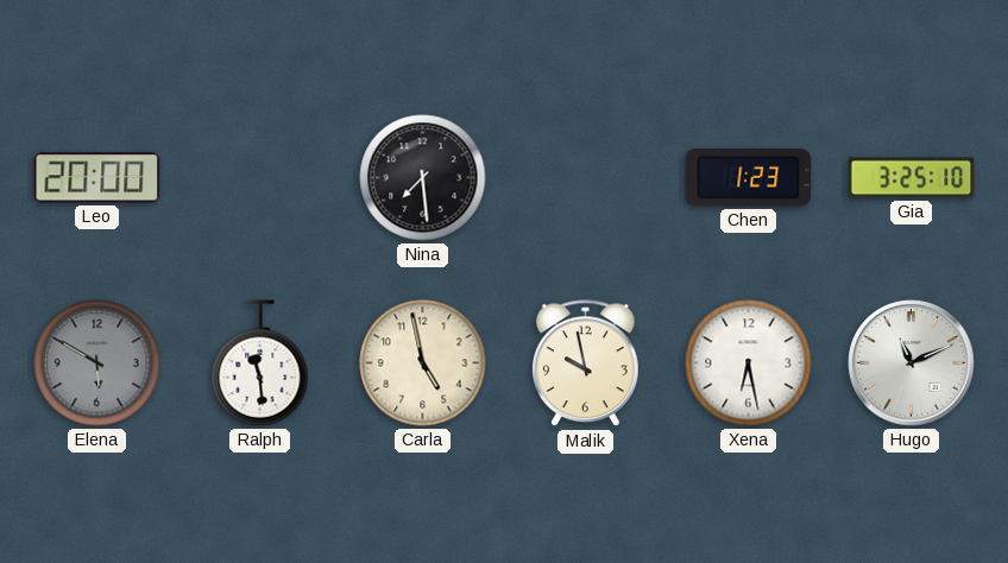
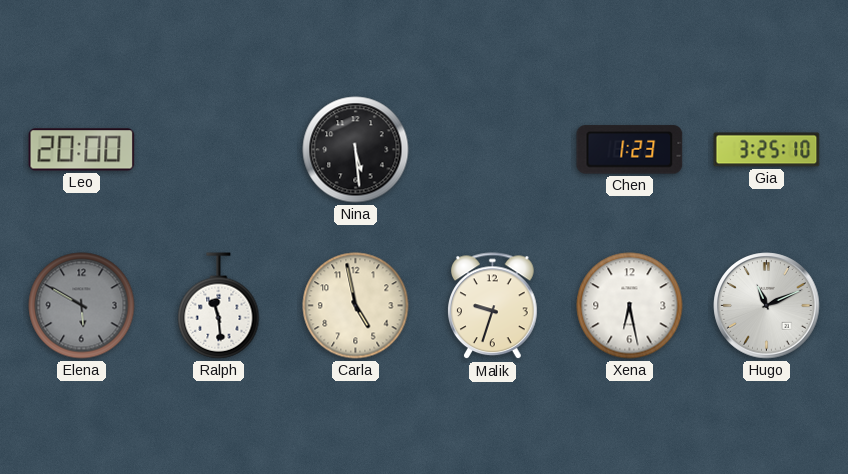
Nina: 7:29 -> 5:29
Malik: 9:58 -> 9:33
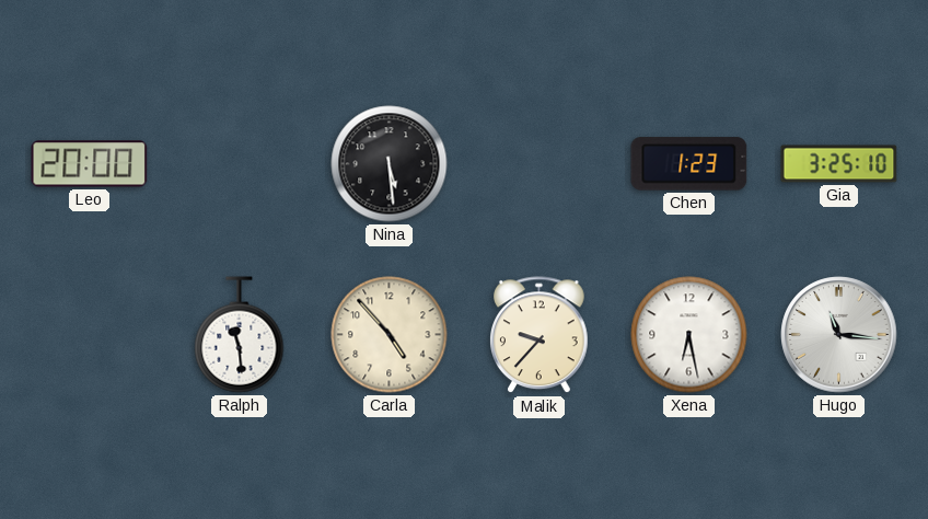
Elena: 5:50 -> none
Carla: 4:58 -> 4:53
Malik: 9:33 -> 9:37
Hugo: 11:11 -> 11:16
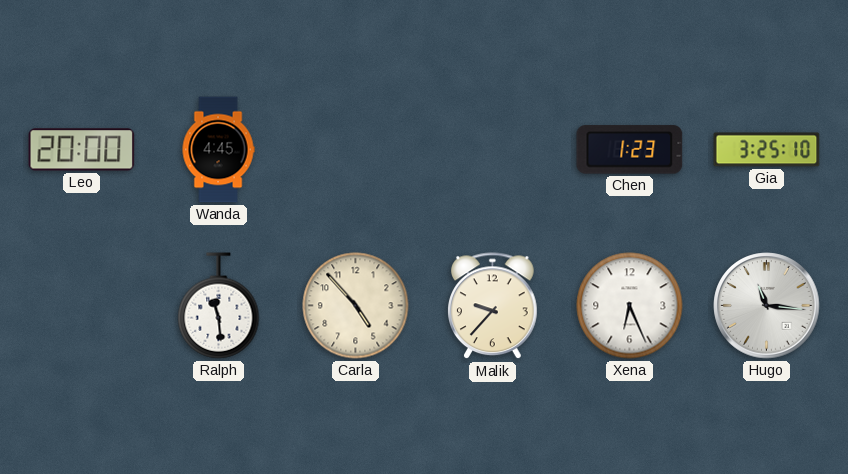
Wanda: none -> 4:45
Nina: 5:29 -> none
Xena: 6:28 -> 6:26
